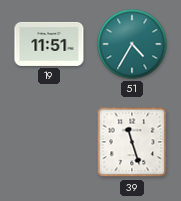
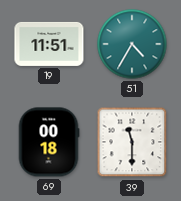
69: none -> 00:18
39: 11:27 -> 11:30
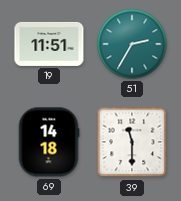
51: 4:35 -> 2:35
69: 00:18 -> 14:18
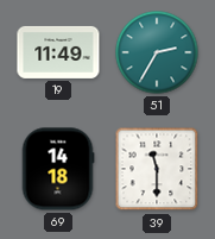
19: 11:51 -> 11:49
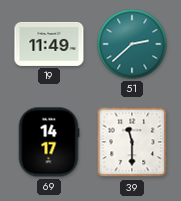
51: 2:35 -> 2:38
69: 14:18 -> 14:17
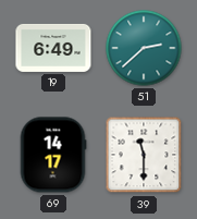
19: 11:49 -> 6:49
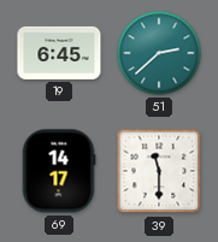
19: 6:49 -> 6:45
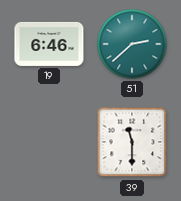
19: 6:45 -> 6:46
69: 14:17 -> none
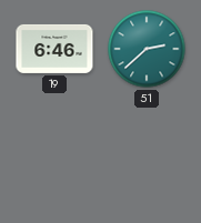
39: 11:30 -> none
